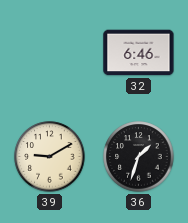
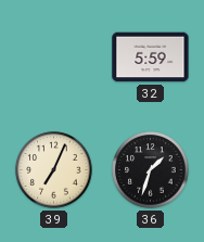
32: 6:46 -> 5:59
39: 9:10 -> 7:04
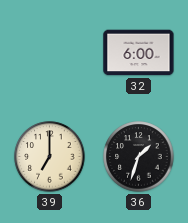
32: 5:59 -> 6:00
39: 7:04 -> 7:00
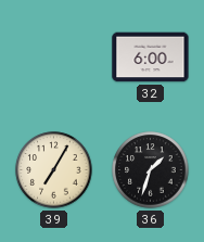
39: 7:00 -> 7:05
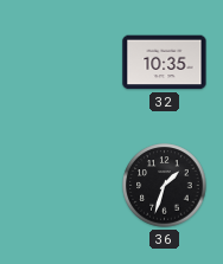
32: 6:00 -> 10:35
39: 7:05 -> none
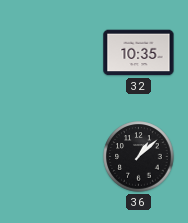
36: 1:33 -> 1:08
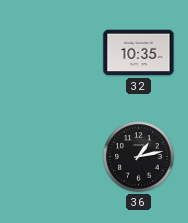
36: 1:08 -> 1:13
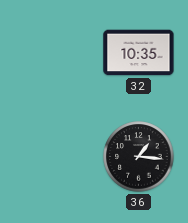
36: 1:13 -> 1:16
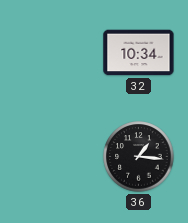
32: 10:35 -> 10:34
